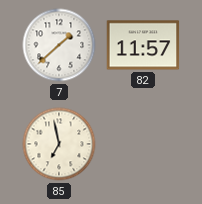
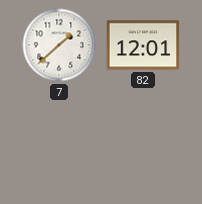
82: 11:57 -> 12:01
85: 6:58 -> none
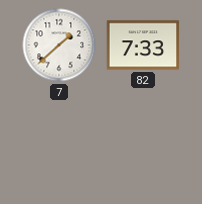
82: 12:01 -> 7:33
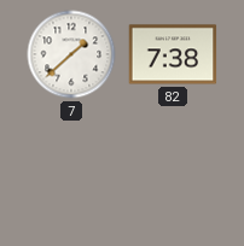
82: 7:33 -> 7:38
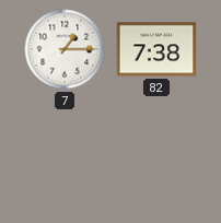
7: 1:38 -> 1:15
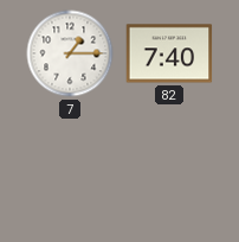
82: 7:38 -> 7:40
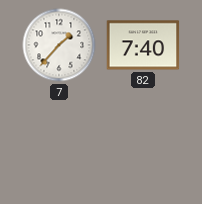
7: 1:15 -> 1:37
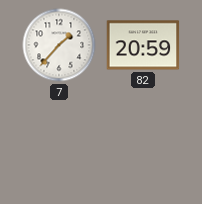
82: 7:40 -> 20:59
